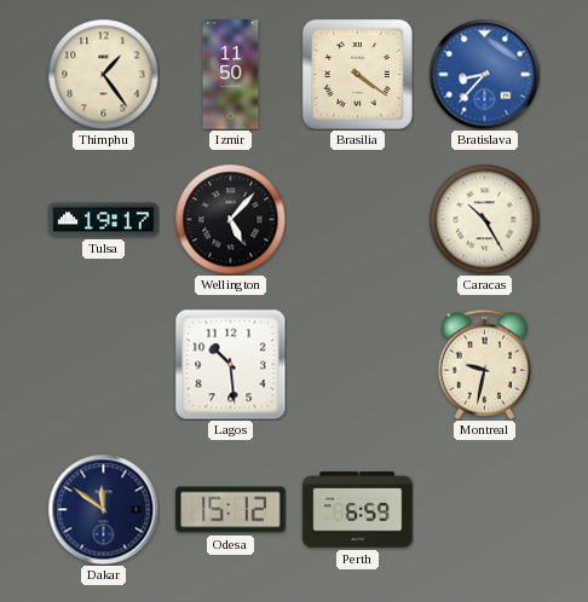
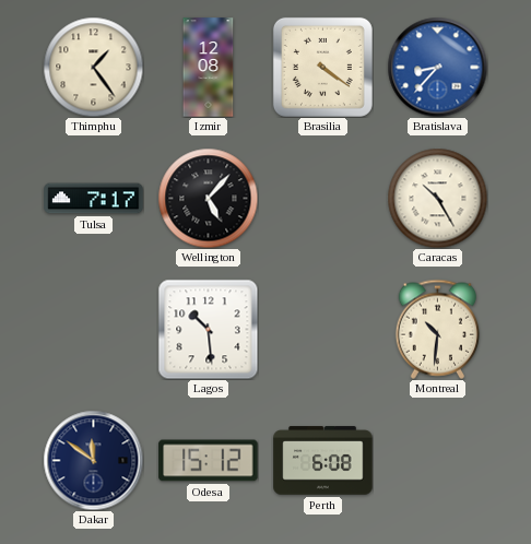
Izmir: 11:50 -> 12:08
Tulsa: 19:17 -> 7:17
Montreal: 9:32 -> 10:31
Perth: 6:59 -> 6:08
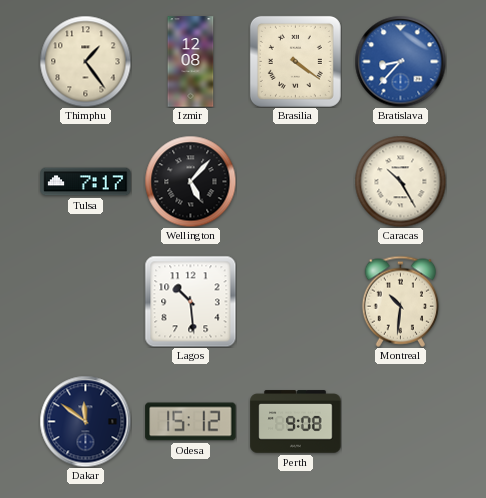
Perth: 6:08 -> 9:08
